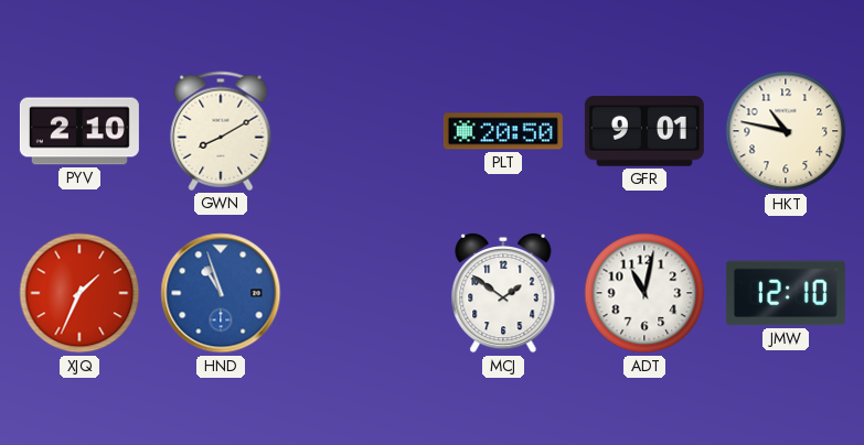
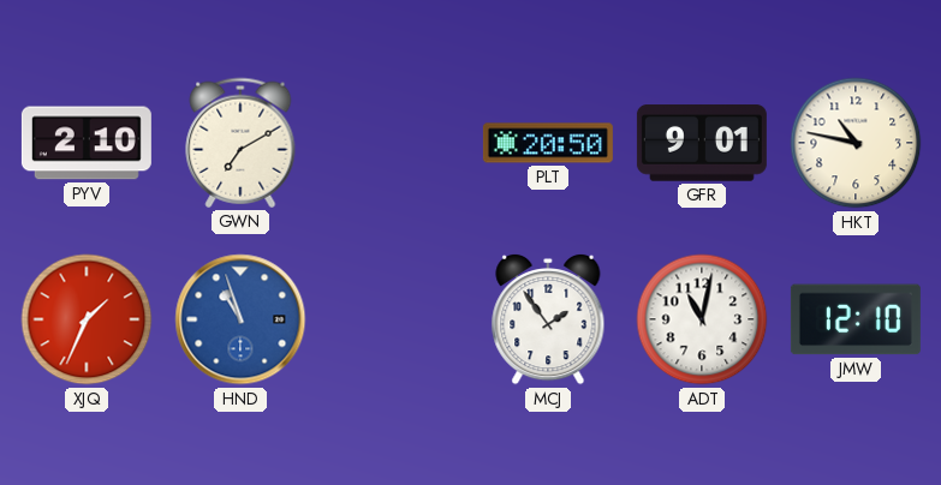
GWN: 8:10 -> 7:10
MCJ: 1:51 -> 1:54
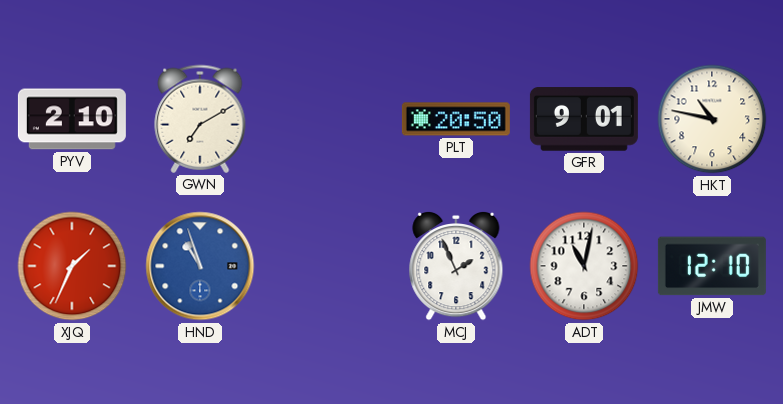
MCJ: 1:54 -> 1:56
